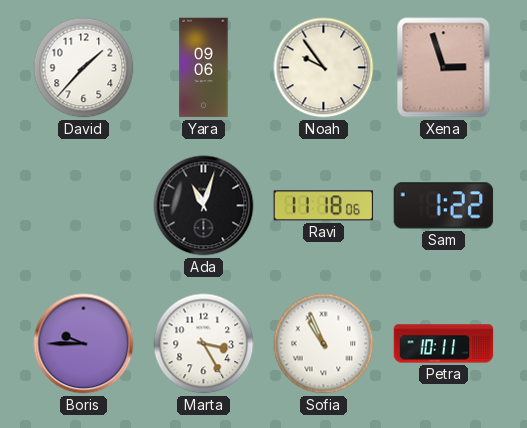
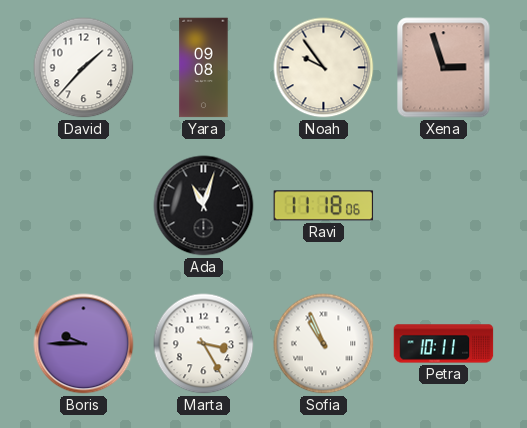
Yara: 09:06 -> 09:08
Sam: 1:22 -> none
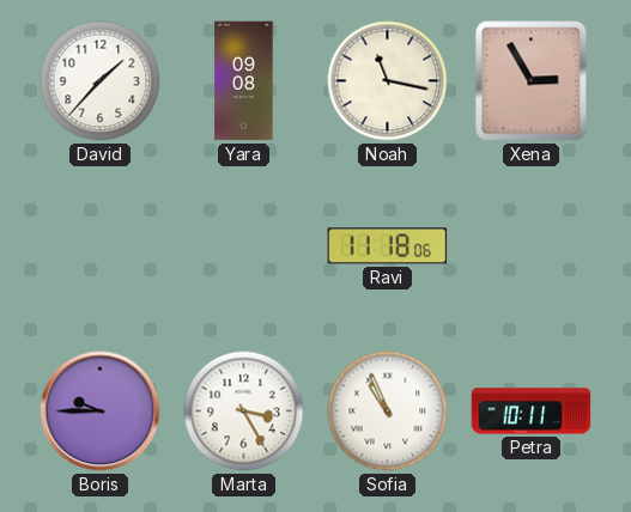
Noah: 9:54 -> 11:17
Xena: 2:57 -> 2:55
Ada: 11:03 -> none
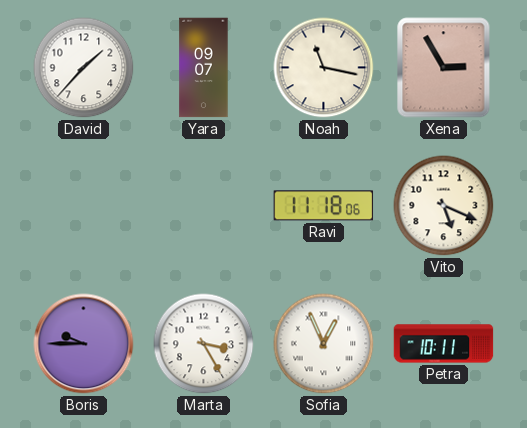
Yara: 09:08 -> 09:07
Vito: none -> 5:19
Sofia: 10:56 -> 12:56
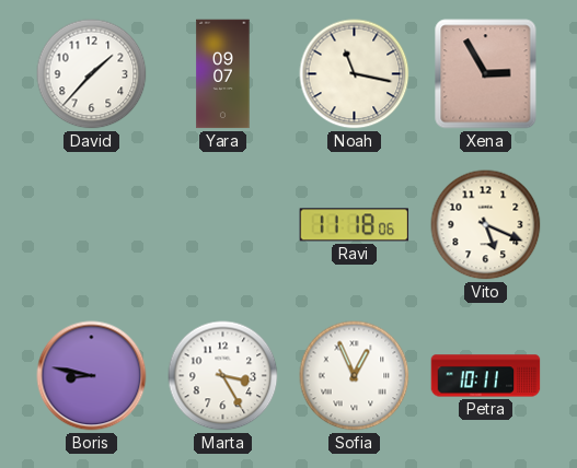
Boris: 9:45 -> 8:47
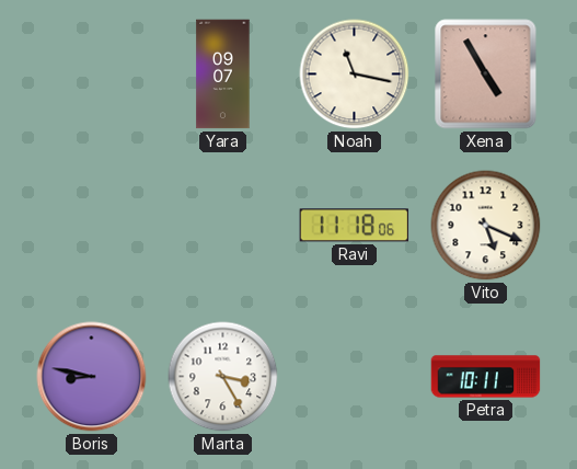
David: 1:37 -> none
Xena: 2:55 -> 4:55
Sofia: 12:56 -> none
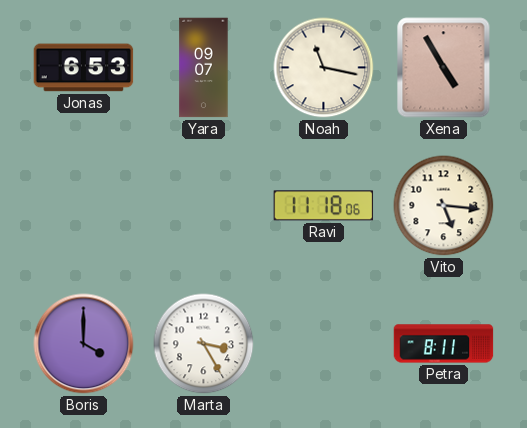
Jonas: none -> 6:53
Vito: 5:19 -> 5:16
Boris: 8:47 -> 4:00
Petra: 10:11 -> 8:11
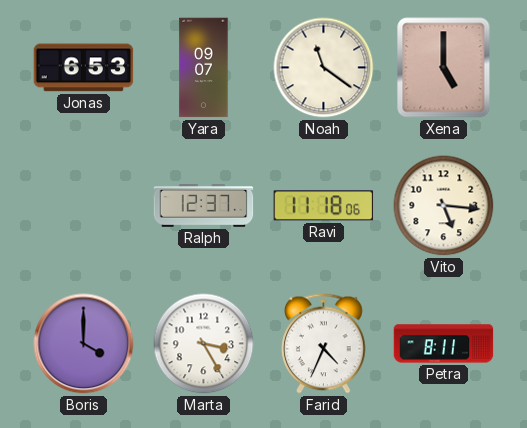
Noah: 11:17 -> 11:21
Xena: 4:55 -> 5:00
Ralph: none -> 12:37
Farid: none -> 4:34
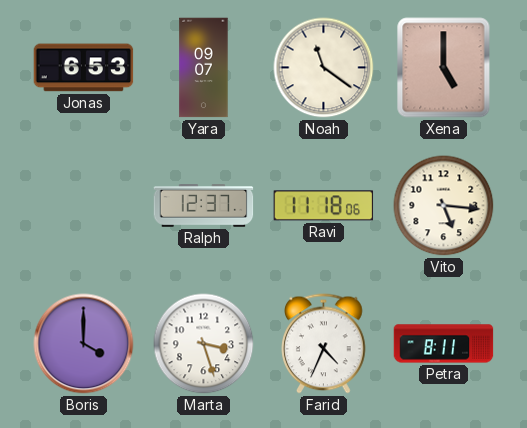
Marta: 3:25 -> 3:27
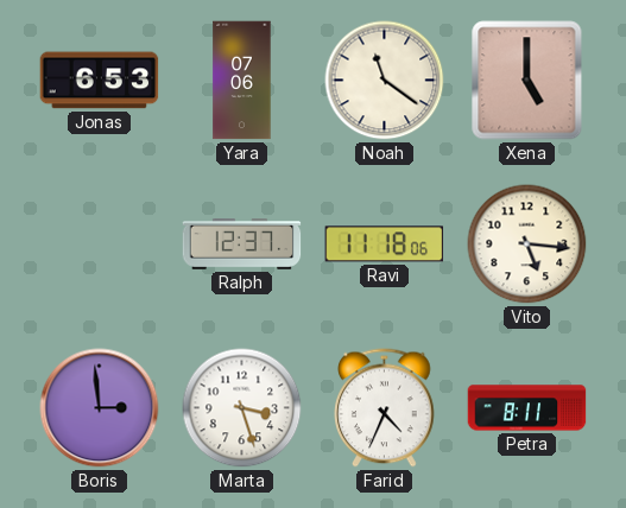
Yara: 09:07 -> 07:06
Boris: 4:00 -> 2:59
